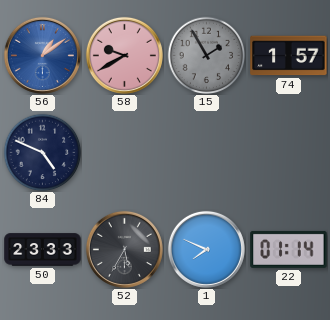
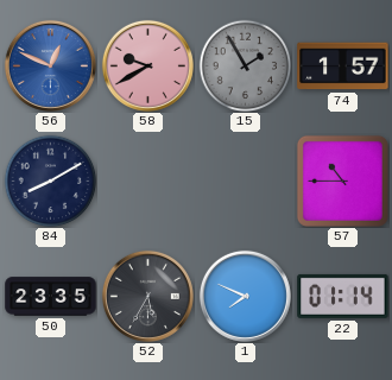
56: 1:09 -> 12:49
84: 4:49 -> 8:10
57: none -> 10:45
50: 23:33 -> 23:35
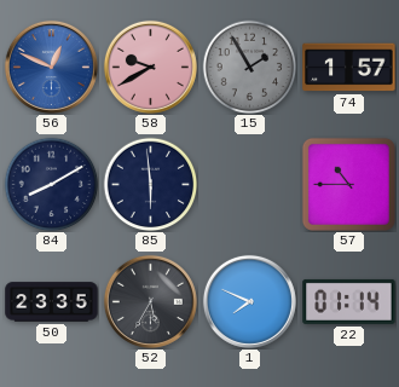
85: none -> 5:59
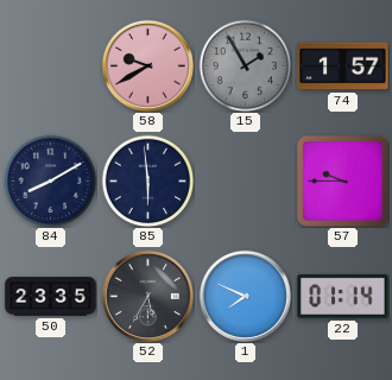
56: 12:49 -> none
57: 10:45 -> 9:45
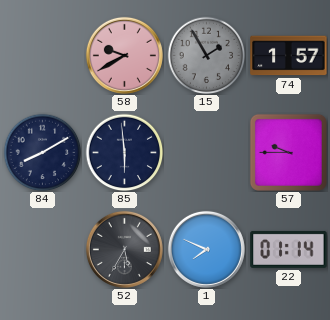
50: 23:35 -> none
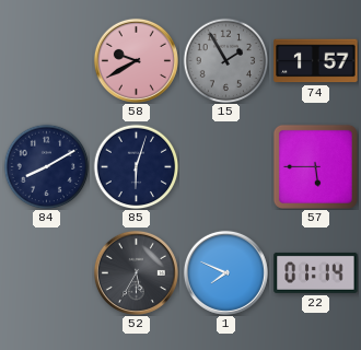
85: 5:59 -> 6:03
57: 9:45 -> 5:45
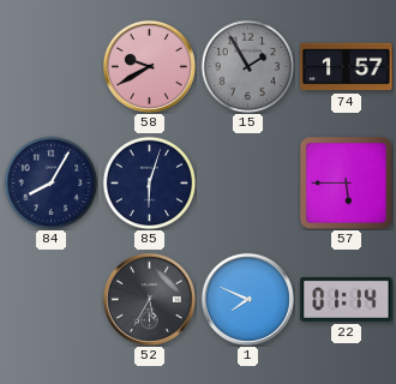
84: 8:10 -> 8:05
